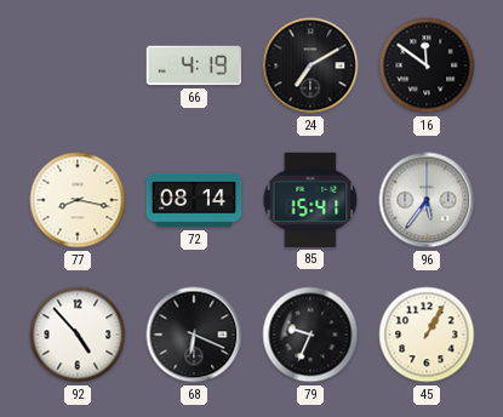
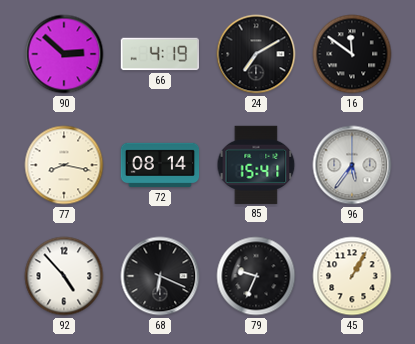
90: none -> 2:52
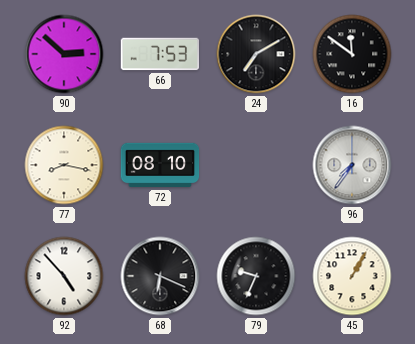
66: 4:19 -> 7:53
72: 08:14 -> 08:10
85: 15:41 -> none
96: 5:36 -> 7:36
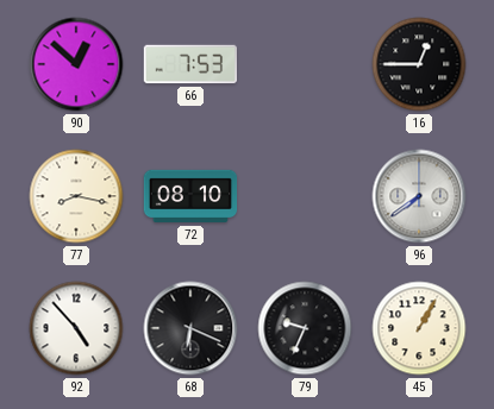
90: 2:52 -> 12:52
24: 7:10 -> none
16: 11:51 -> 12:45
96: 7:36 -> 7:39
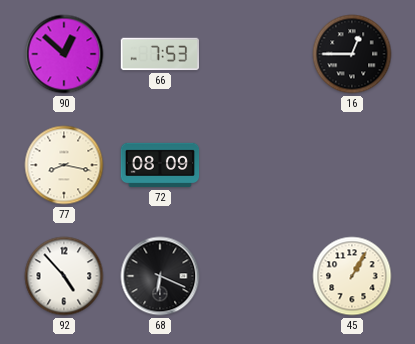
72: 08:10 -> 08:09
96: 7:39 -> none
79: 9:34 -> none
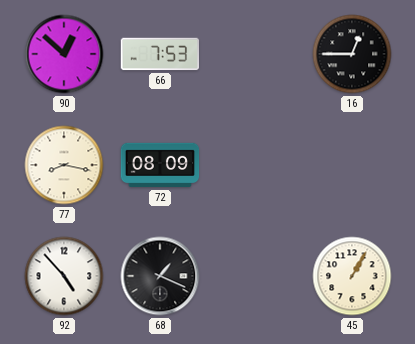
68: 6:19 -> 1:19
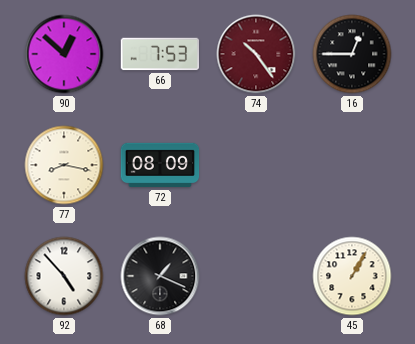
74: none -> 10:24
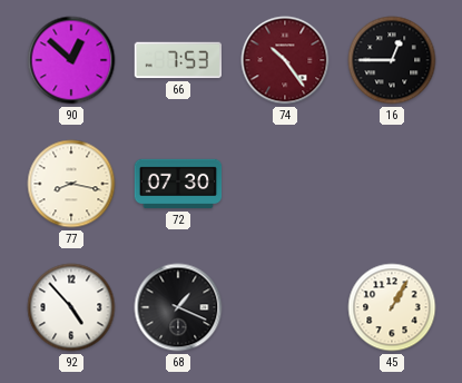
72: 08:09 -> 07:30
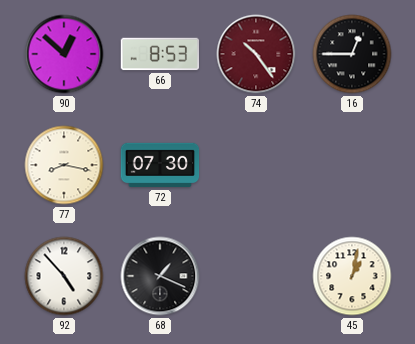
66: 7:53 -> 8:53
45: 1:05 -> 1:02
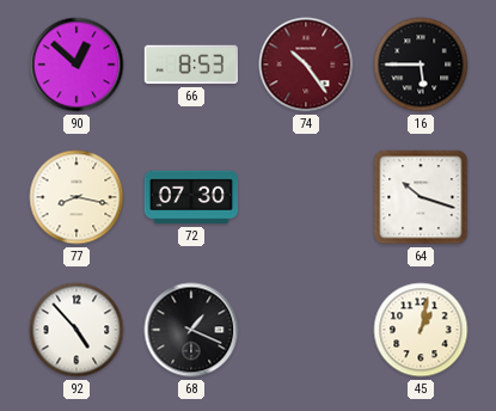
16: 12:45 -> 5:45
64: none -> 10:18
